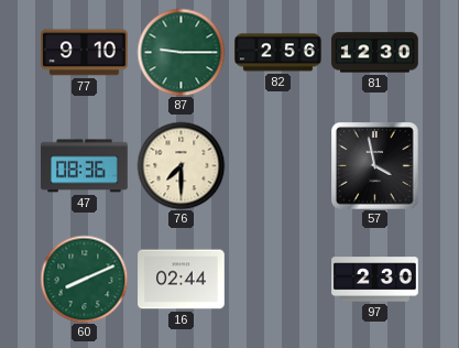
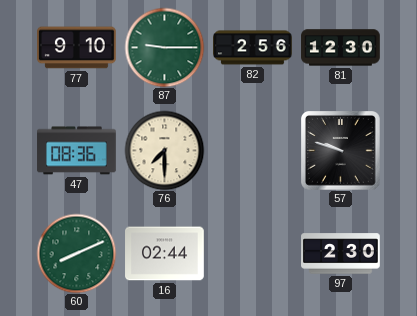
57: 3:58 -> 9:48
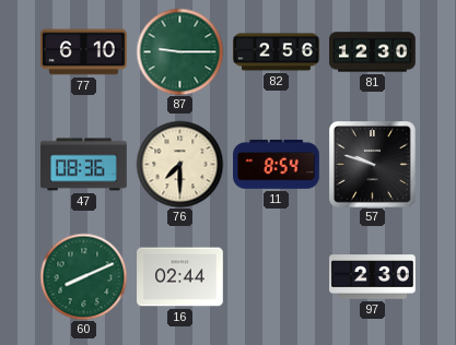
77: 9:10 -> 6:10
11: none -> 8:54
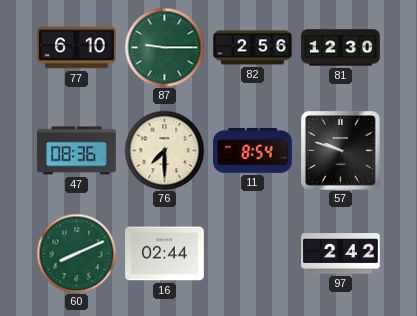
97: 2:30 -> 2:42
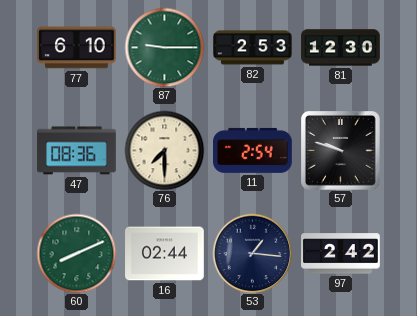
82: 2:56 -> 2:53
11: 8:54 -> 2:54
53: none -> 1:16
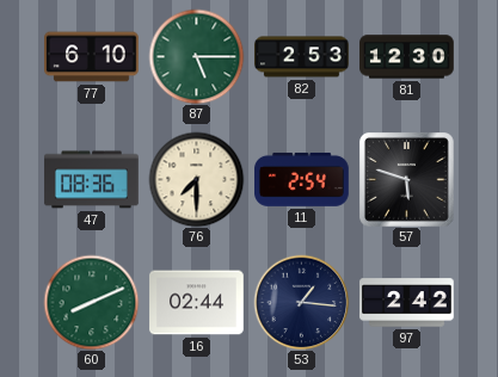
87: 9:15 -> 5:15
57: 9:48 -> 5:48
